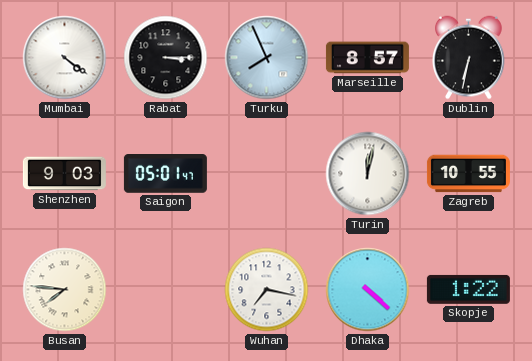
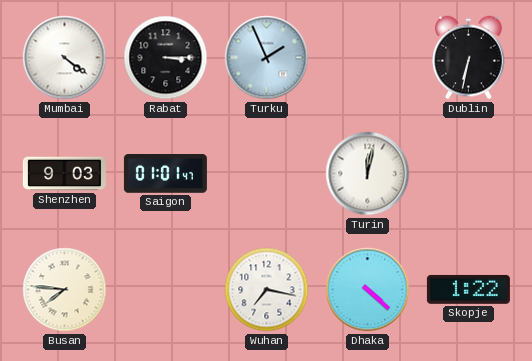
Turku: 7:56 -> 1:56
Marseille: 8:57 -> none
Saigon: 05:01 -> 01:01
Zagreb: 10:55 -> none
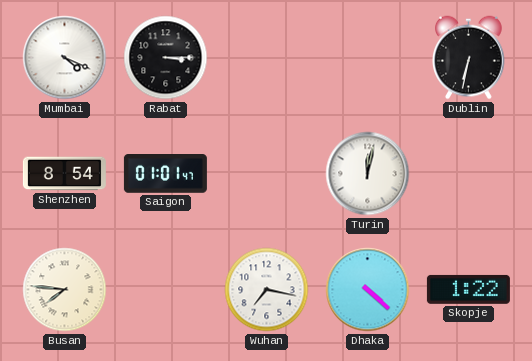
Mumbai: 4:21 -> 4:19
Turku: 1:56 -> none
Shenzhen: 9:03 -> 8:54
